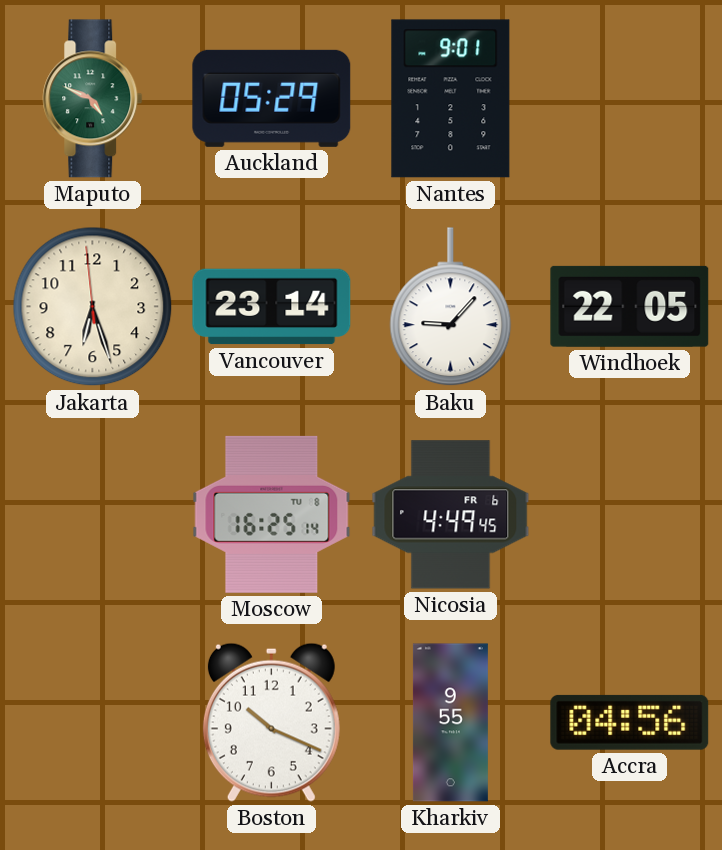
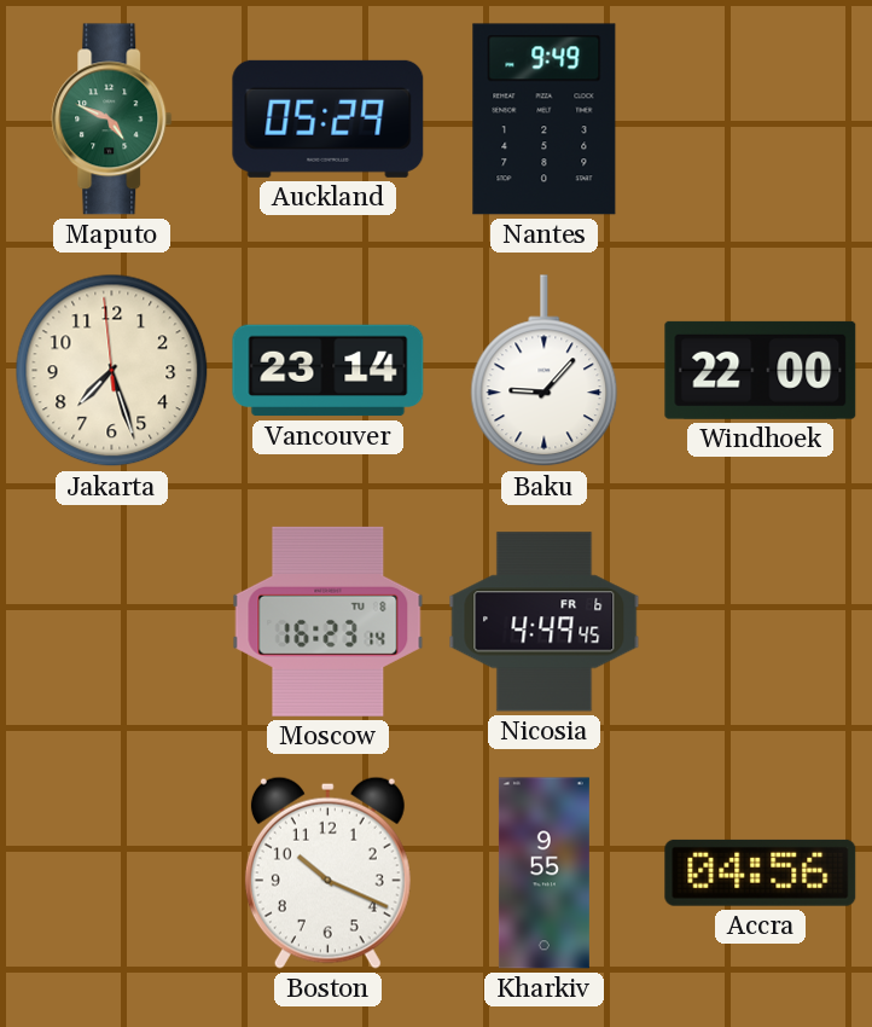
Nantes: 9:01 -> 9:49
Jakarta: 6:26 -> 7:26
Windhoek: 22:05 -> 22:00
Moscow: 16:25 -> 16:23
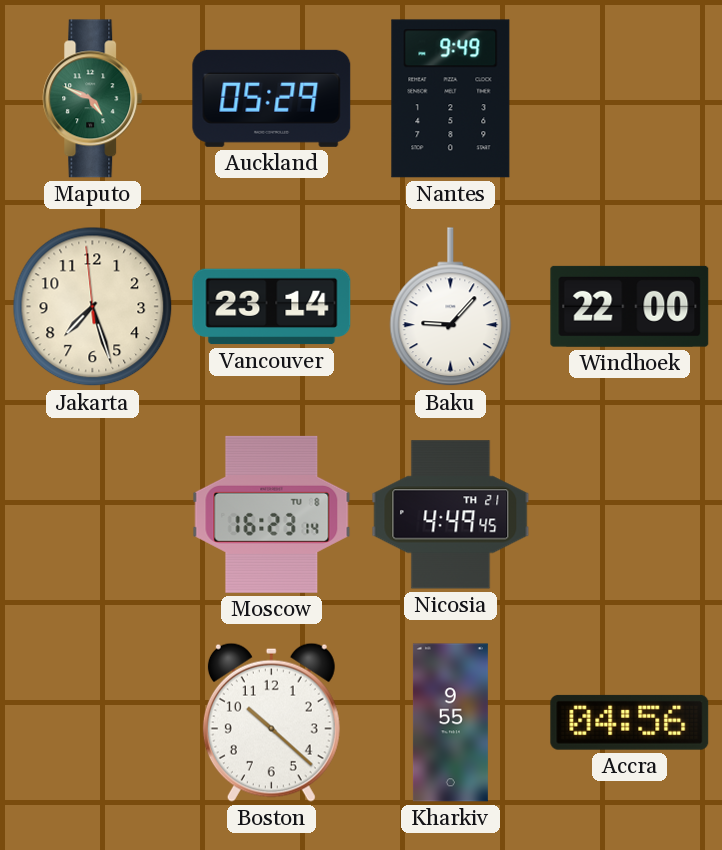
Nicosia date: FR 6 -> TH 21
Boston: 10:19 -> 10:22
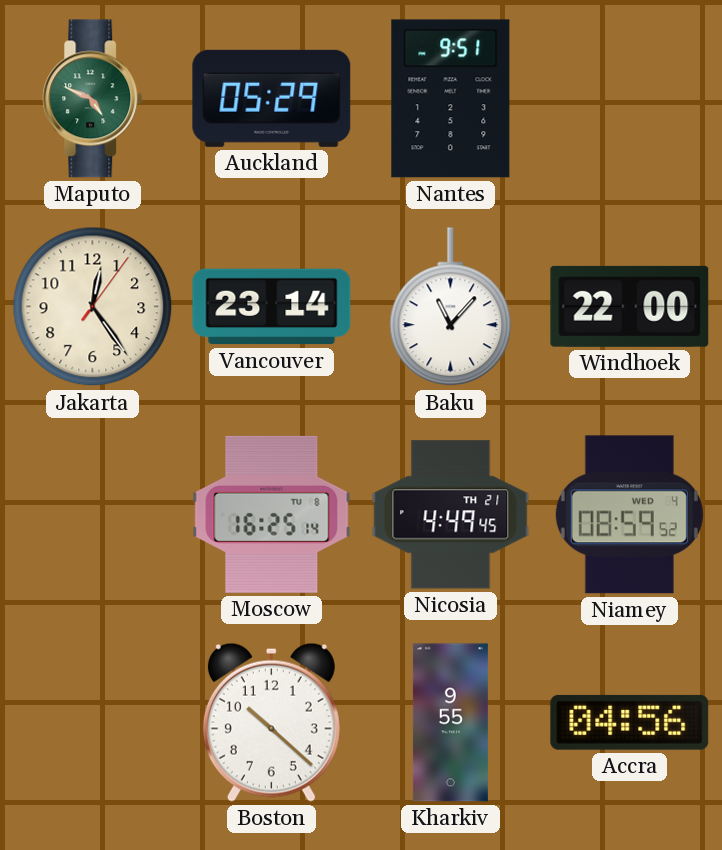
Nantes: 9:49 -> 9:51
Jakarta: 7:26 -> 12:24
Baku: 9:07 -> 11:07
Moscow: 16:23 -> 16:25
Niamey: none -> 08:59
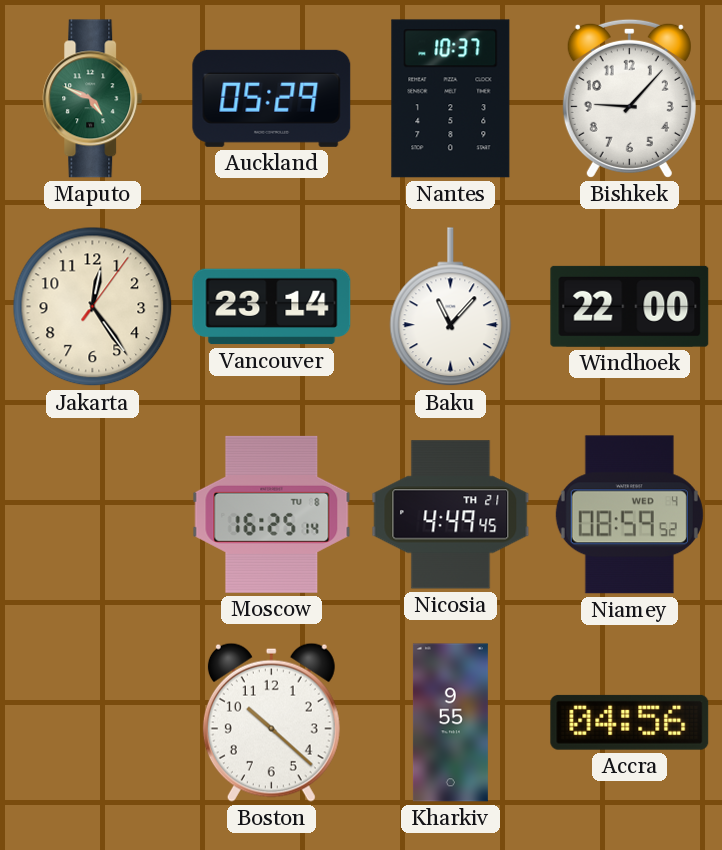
Nantes: 9:51 -> 10:37
Bishkek: none -> 9:07
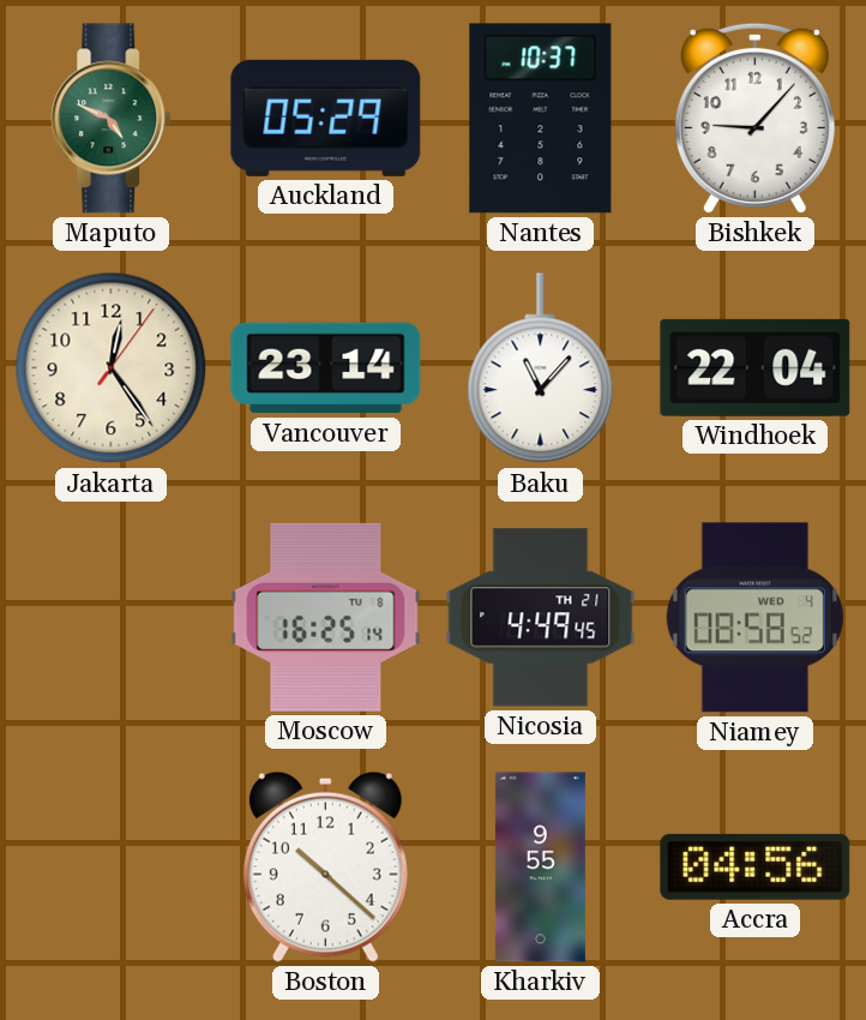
Windhoek: 22:00 -> 22:04
Niamey: 08:59 -> 08:58
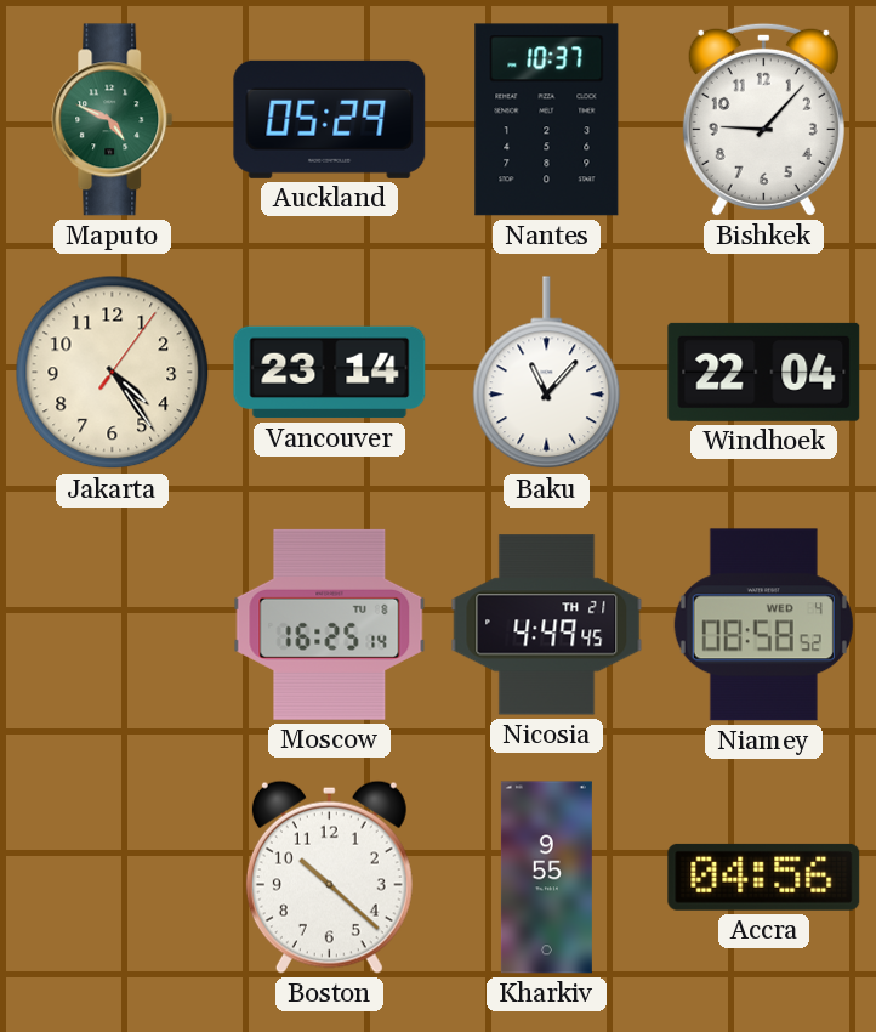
Jakarta: 12:24 -> 4:24
